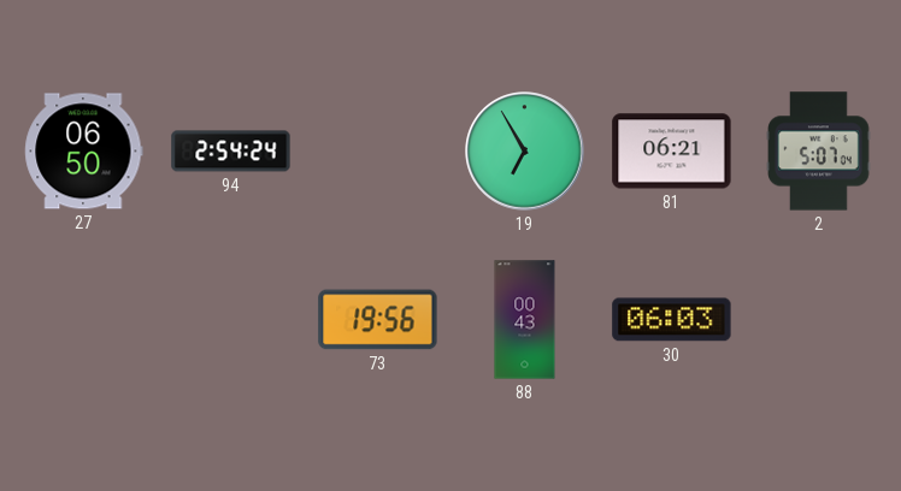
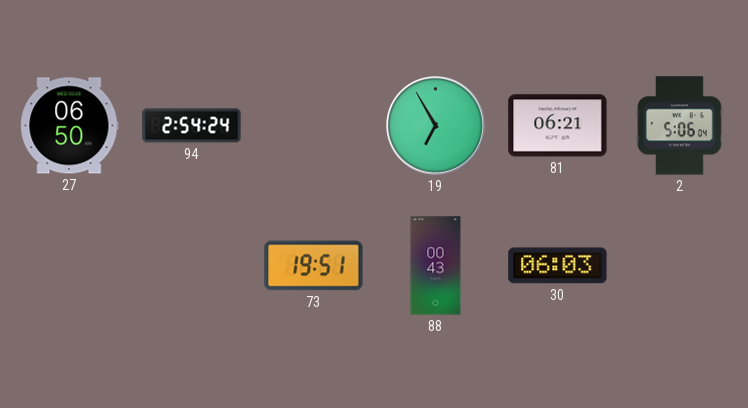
2: 5:07 -> 5:06
73: 19:56 -> 19:51
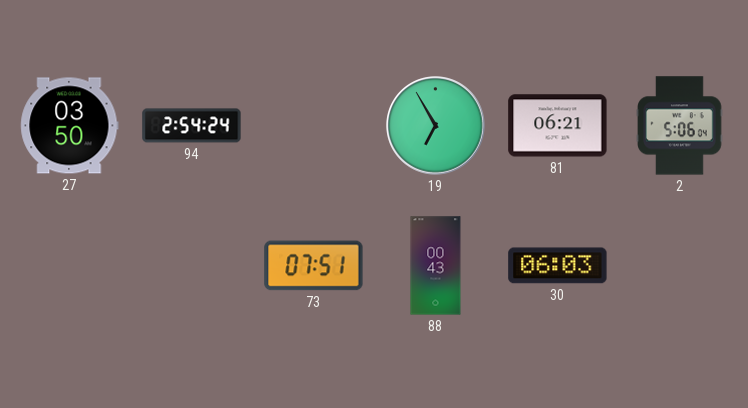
27: 06:50 -> 03:50
73: 19:51 -> 07:51
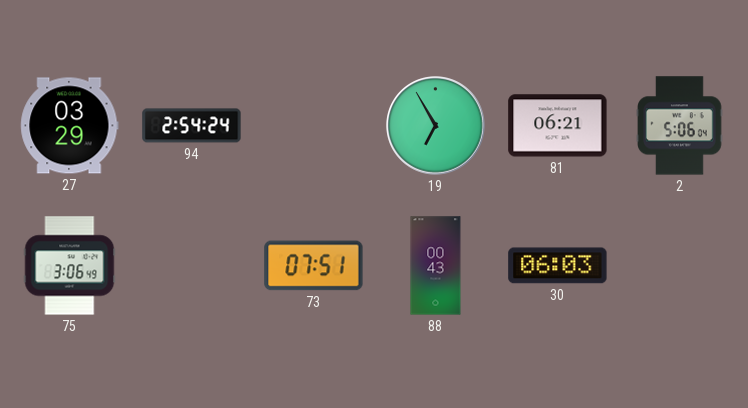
27: 03:50 -> 03:29
75: none -> 3:06
